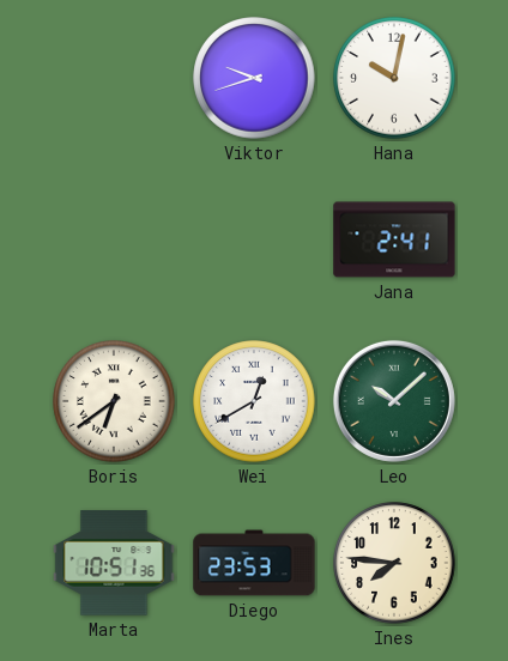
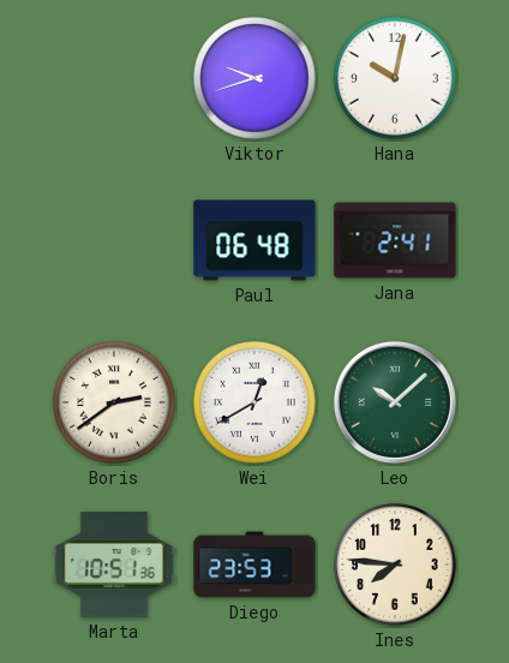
Paul: none -> 06:48
Boris: 6:39 -> 2:39
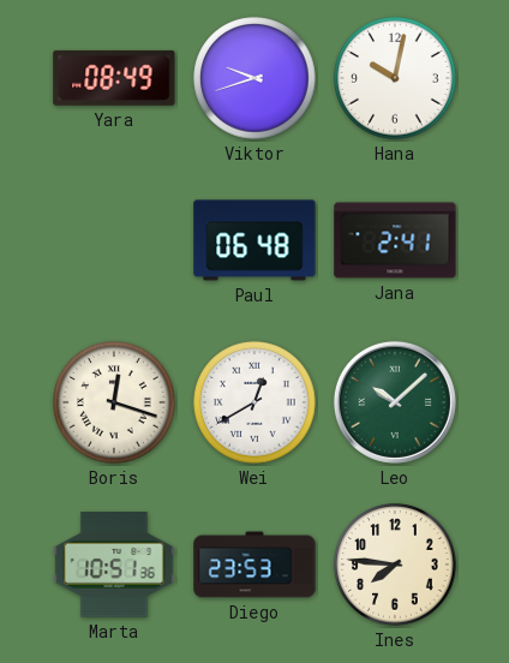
Yara: none -> 08:49
Boris: 2:39 -> 12:18
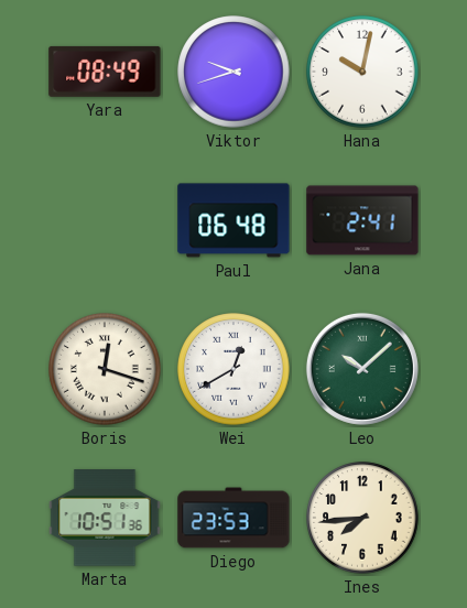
Ines: 7:46 -> 7:44
